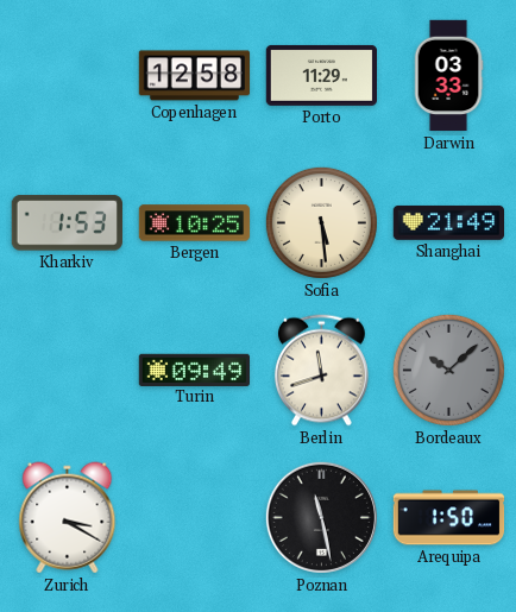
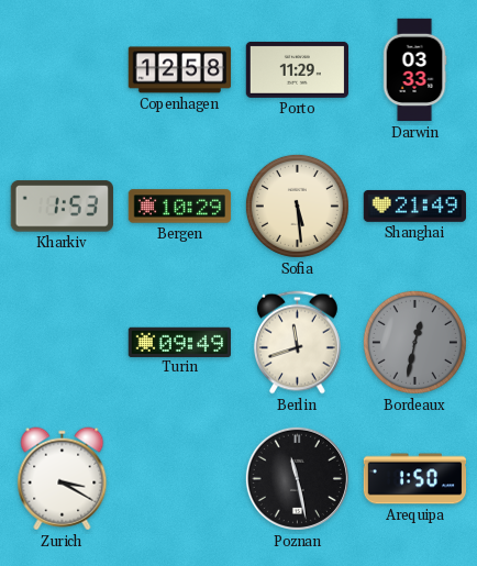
Bergen: 10:25 -> 10:29
Bordeaux: 10:08 -> 12:32
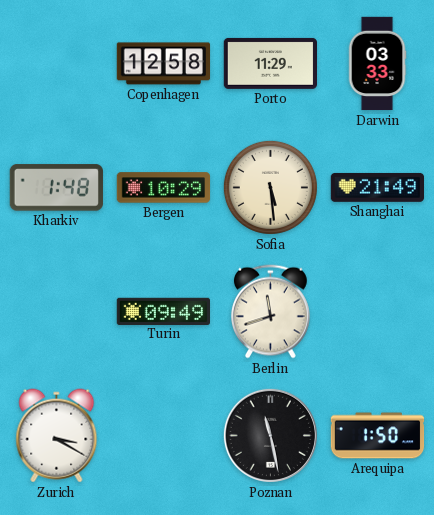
Kharkiv: 1:53 -> 1:48
Bordeaux: 12:32 -> none
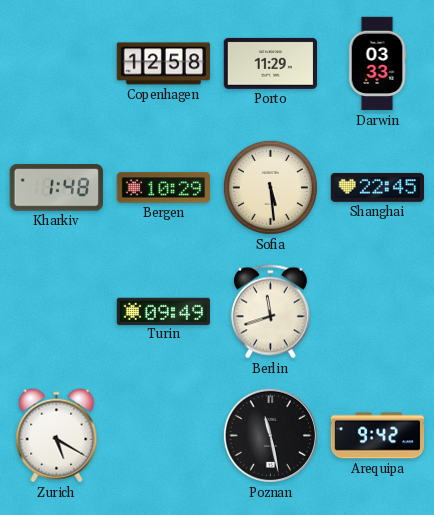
Shanghai: 21:49 -> 22:45
Zurich: 3:20 -> 5:20
Arequipa: 1:50 -> 9:42
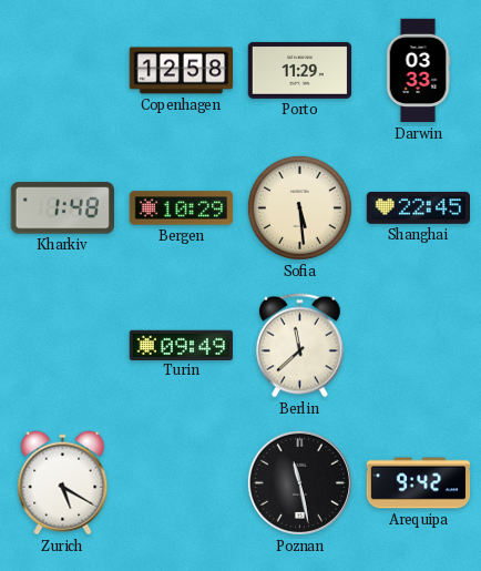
Berlin: 11:42 -> 11:38
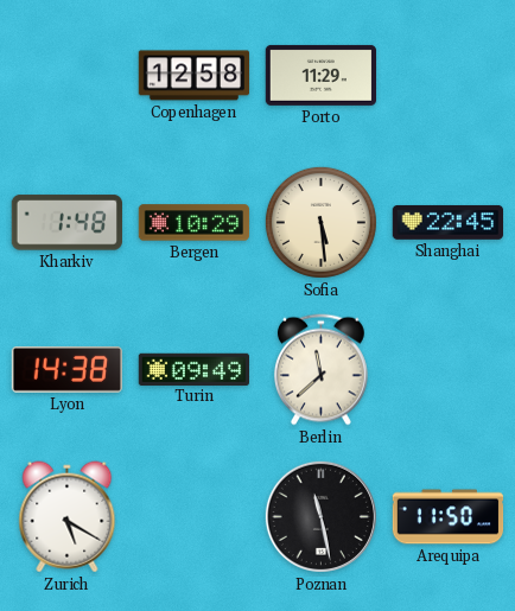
Darwin: 03:33 -> none
Lyon: none -> 14:38
Arequipa: 9:42 -> 11:50
